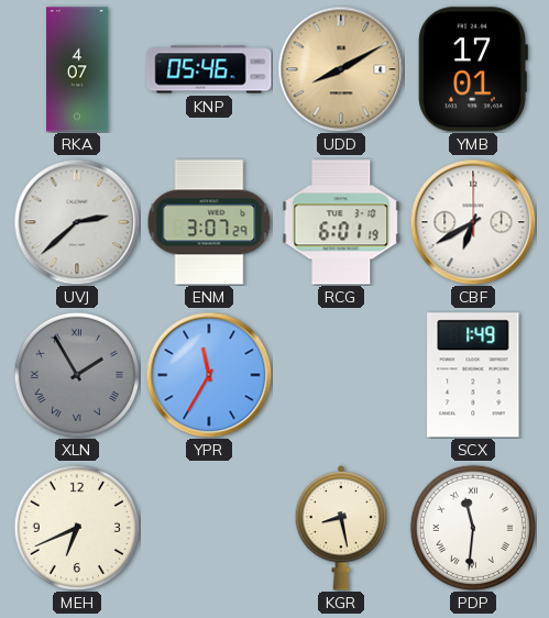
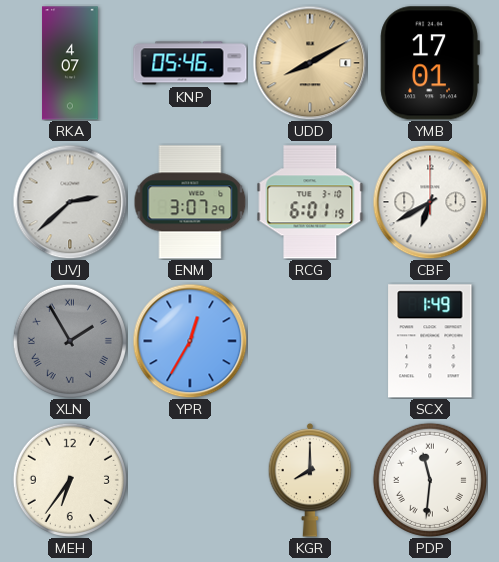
YPR: 11:35 -> 12:35
MEH: 6:41 -> 6:36
KGR: 8:28 -> 8:00
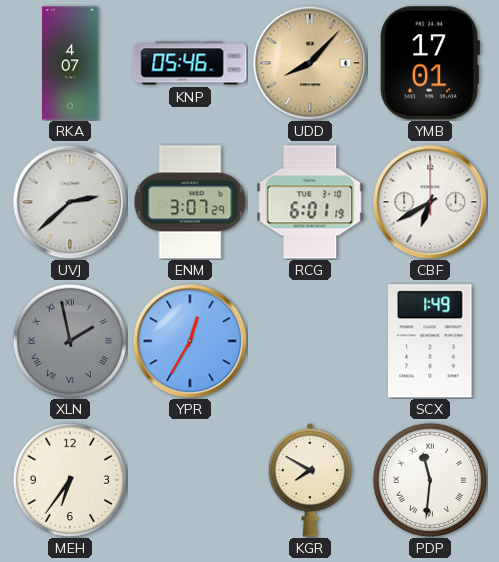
UDD: 8:10 -> 8:07
XLN: 1:55 -> 1:58
KGR: 8:00 -> 7:50
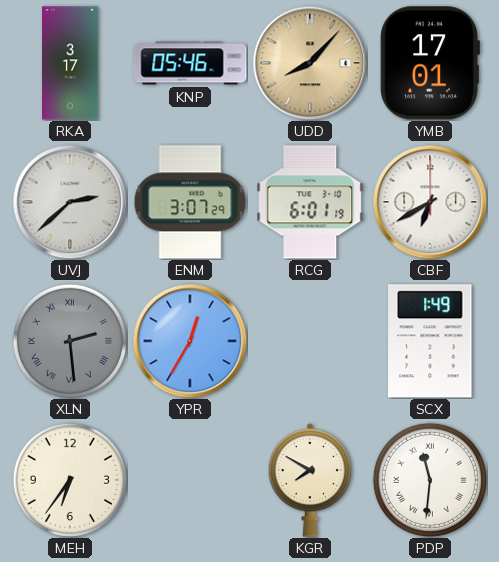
RKA: 4:07 -> 3:17
XLN: 1:58 -> 2:29
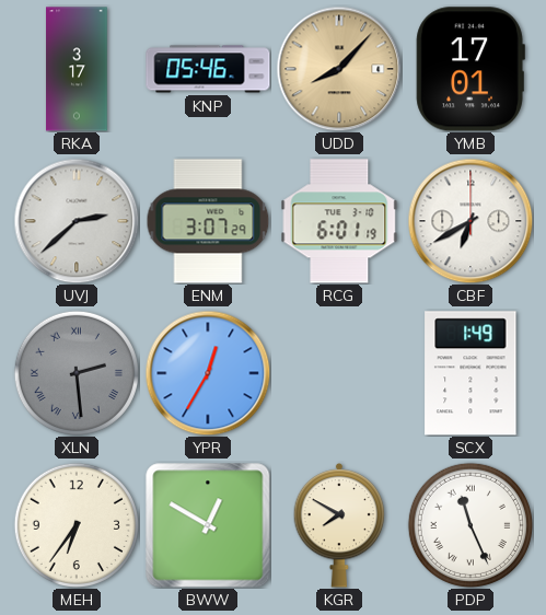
BWW: none -> 12:50
PDP: 11:31 -> 11:26
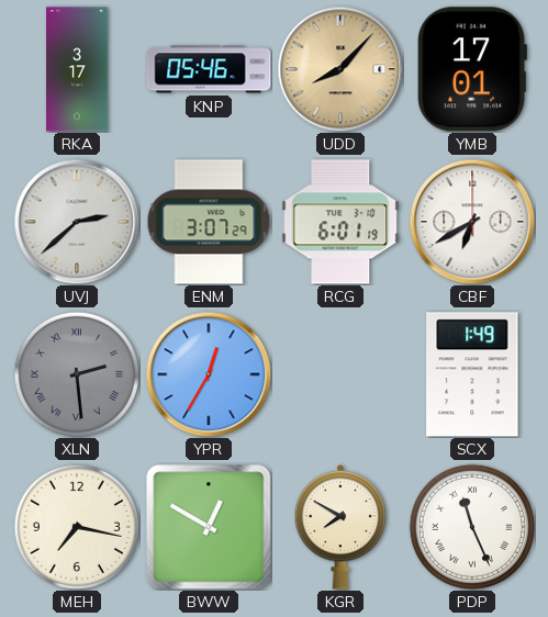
MEH: 6:36 -> 7:17
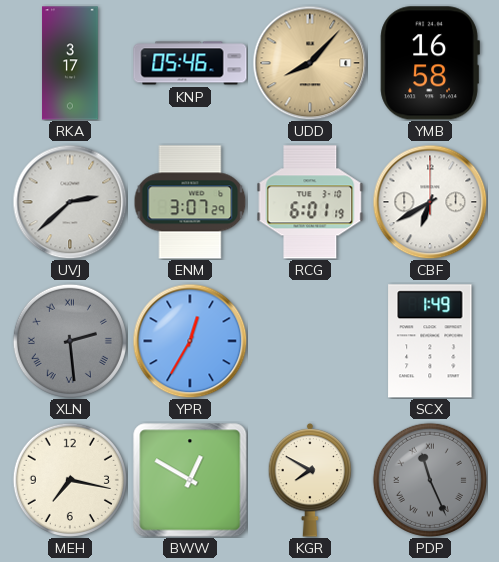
YMB: 17:01 -> 16:58
PDP dial: white -> grey
